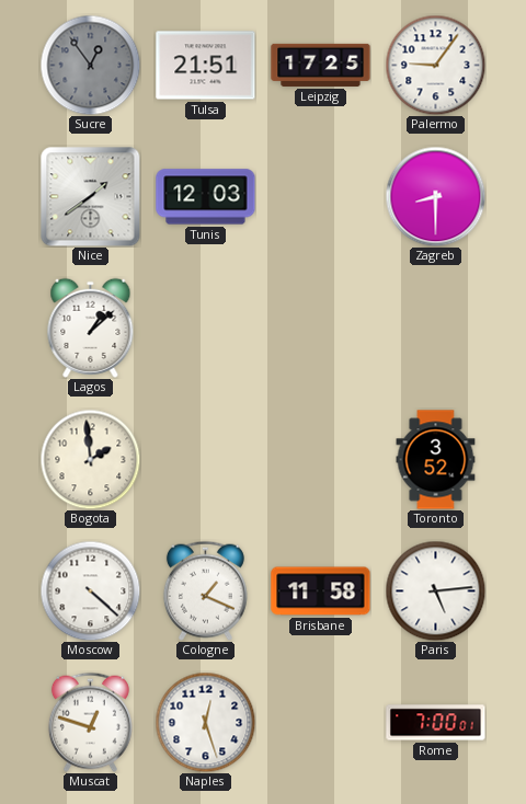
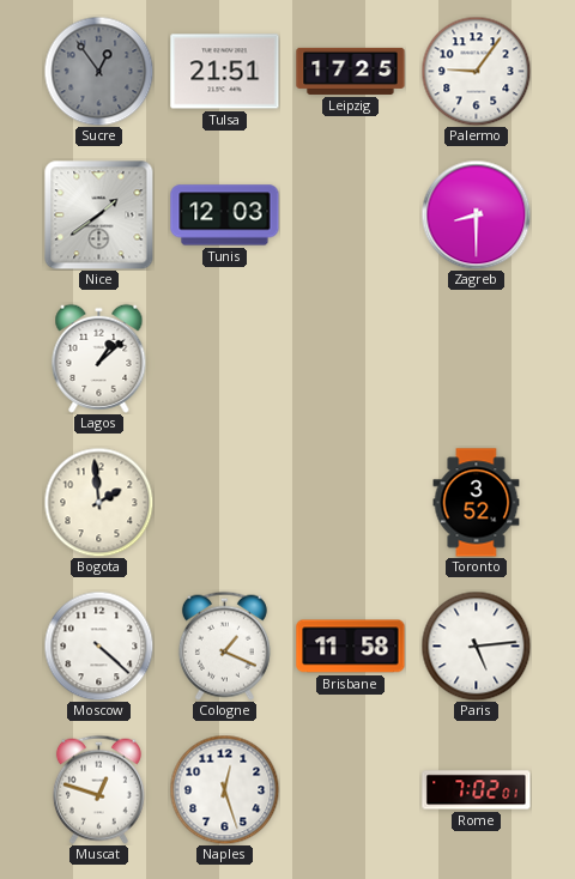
Rome: 7:00 -> 7:02
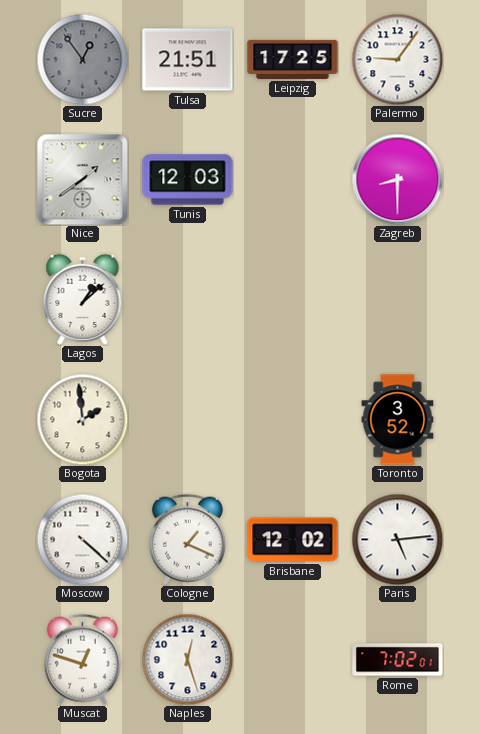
Brisbane: 11:58 -> 12:02
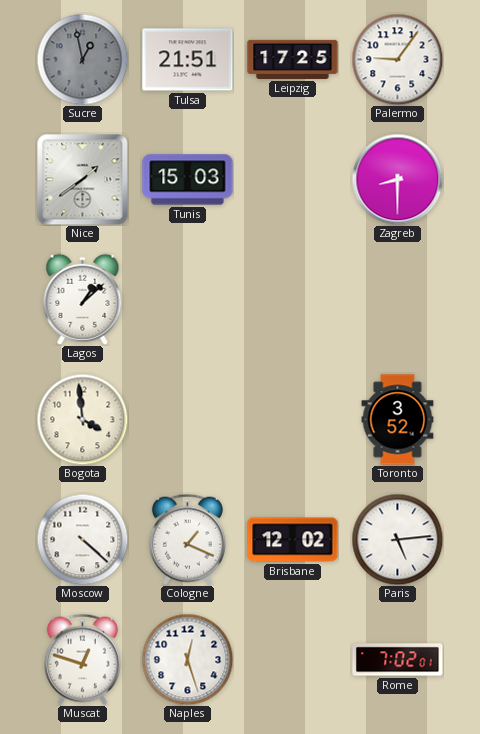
Sucre: 12:54 -> 12:58
Tunis: 12:03 -> 15:03
Bogota: 1:59 -> 3:59
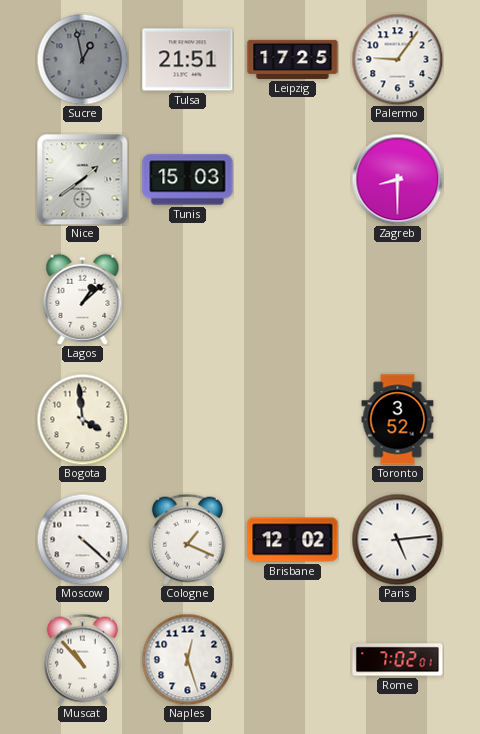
Muscat: 12:48 -> 10:53
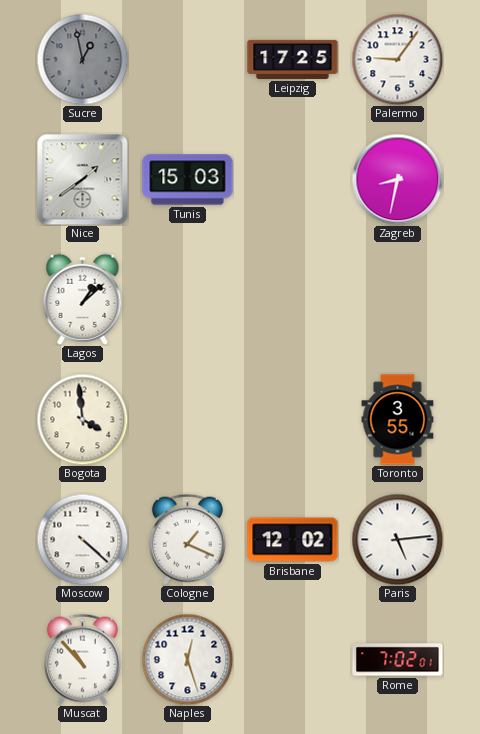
Tulsa: 21:51 -> none
Zagreb: 8:30 -> 8:32
Toronto: 3:52 -> 3:55
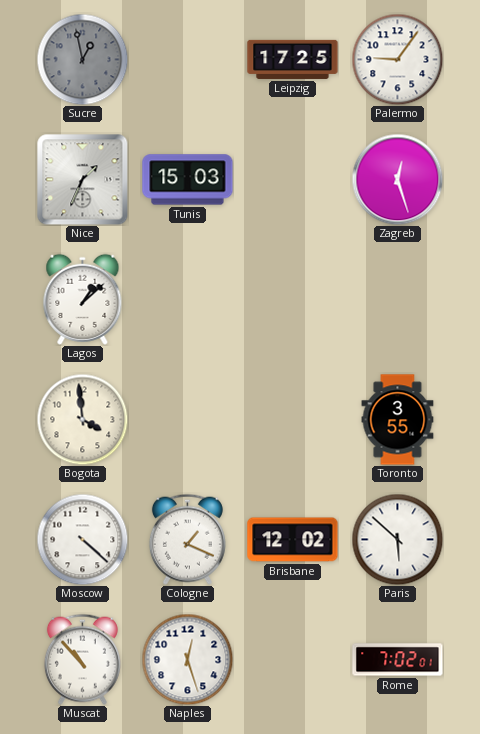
Nice: 1:39 -> 1:34
Zagreb: 8:32 -> 12:27
Paris: 5:14 -> 5:52
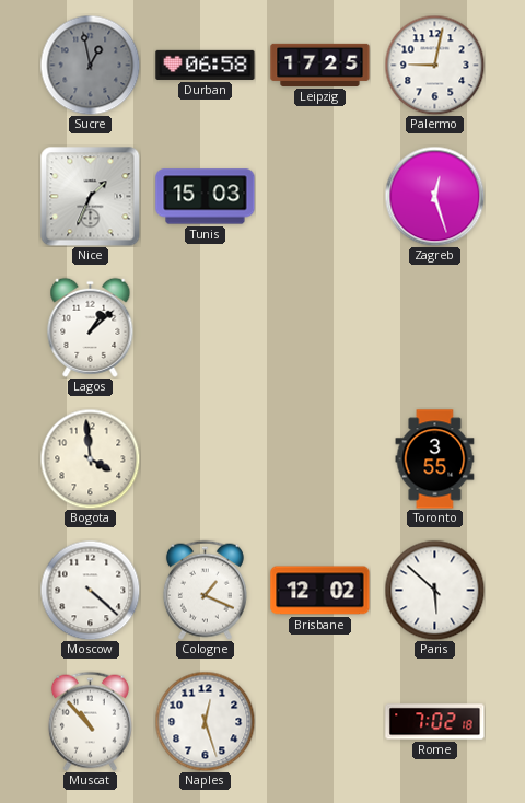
Durban: none -> 06:58
Palermo: 9:06 -> 9:02
Rome: 7:02:01 -> 7:02:18
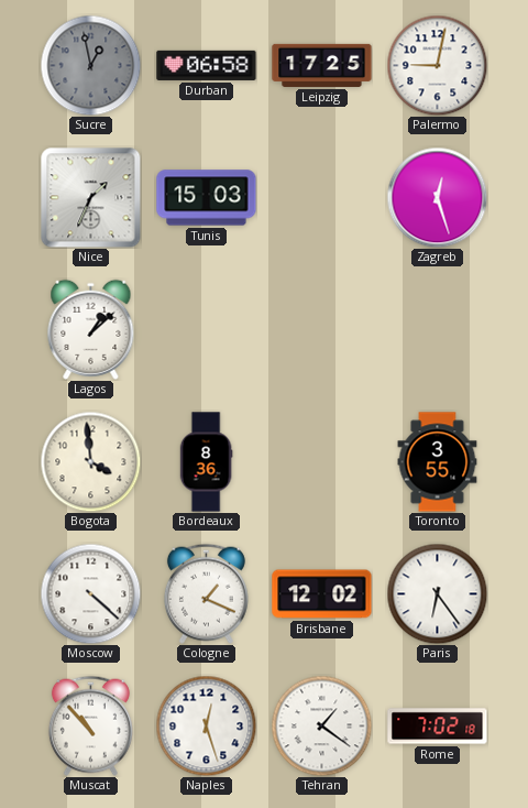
Bordeaux: none -> 8:36
Paris: 5:52 -> 6:24
Tehran: none -> 1:21
